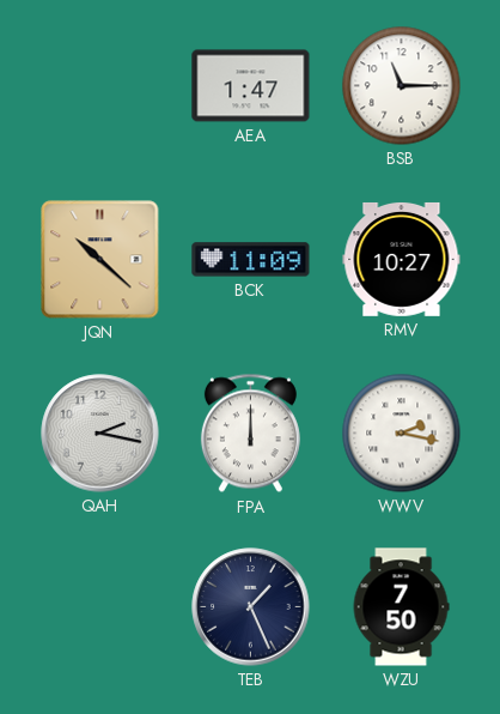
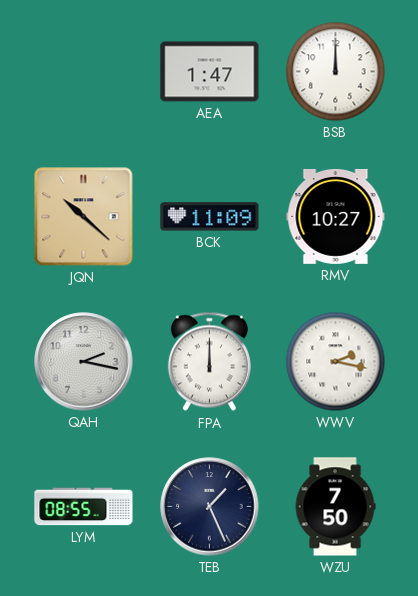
BSB: 11:15 -> 12:00
LYM: none -> 08:55
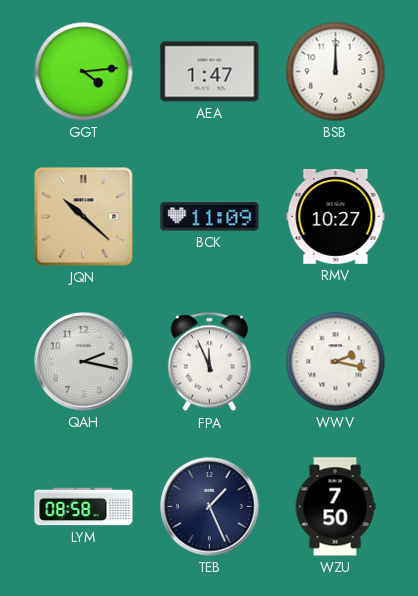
GGT: none -> 4:14
FPA: 12:00 -> 11:56
LYM: 08:55 -> 08:58
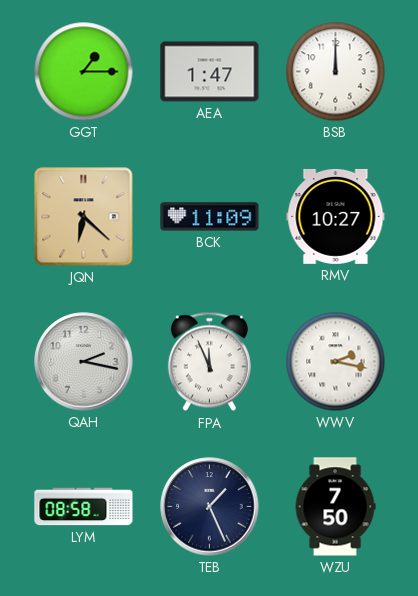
GGT: 4:14 -> 1:15
JQN: 10:22 -> 6:22
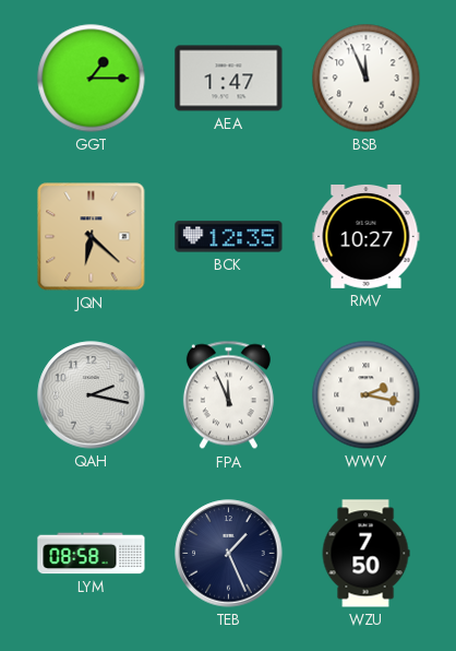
BSB: 12:00 -> 11:56
BCK: 11:09 -> 12:35
